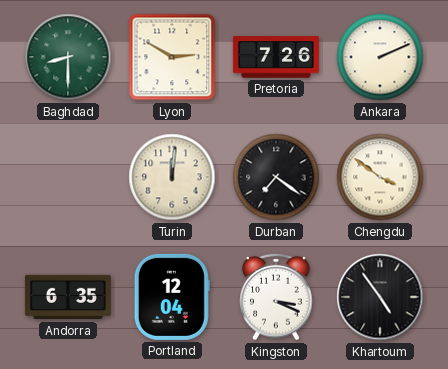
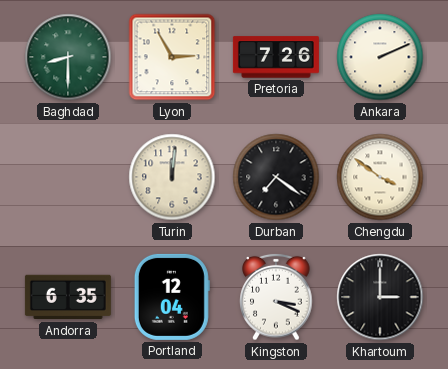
Lyon: 2:50 -> 2:55
Khartoum: 4:54 -> 3:00
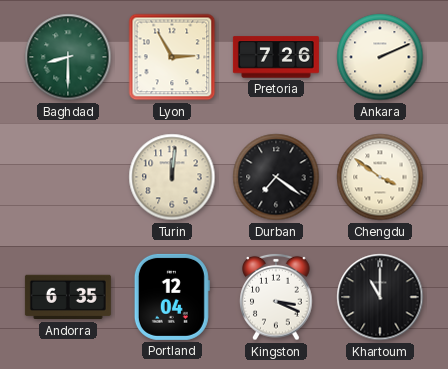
Khartoum: 3:00 -> 11:00
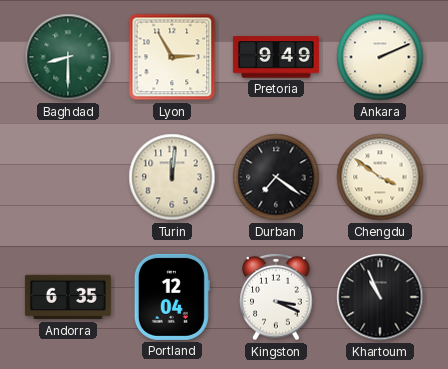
Pretoria: 7:26 -> 9:49
Khartoum: 11:00 -> 10:56
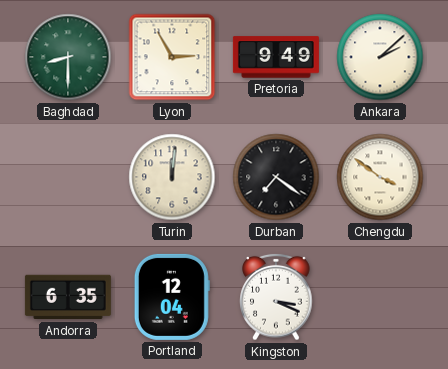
Ankara: 2:11 -> 2:08
Khartoum: 10:56 -> none
